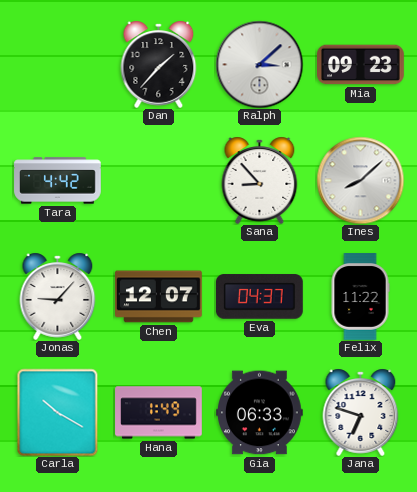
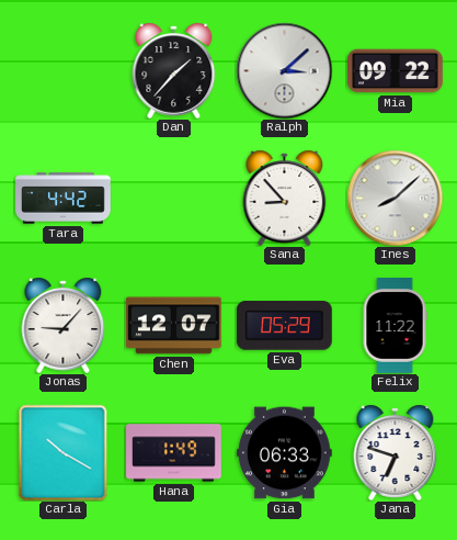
Mia: 09:23 -> 09:22
Eva: 04:37 -> 05:29
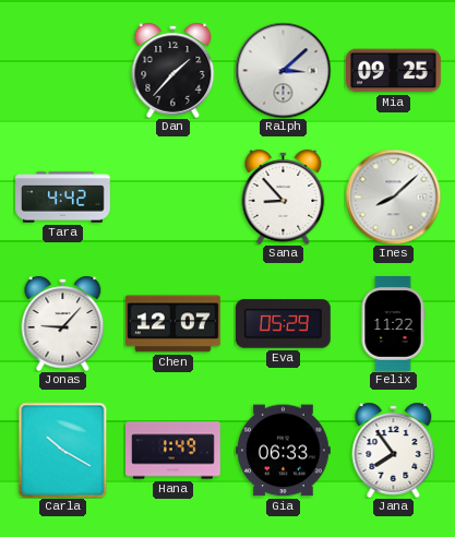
Mia: 09:22 -> 09:25
Jana: 6:48 -> 7:54
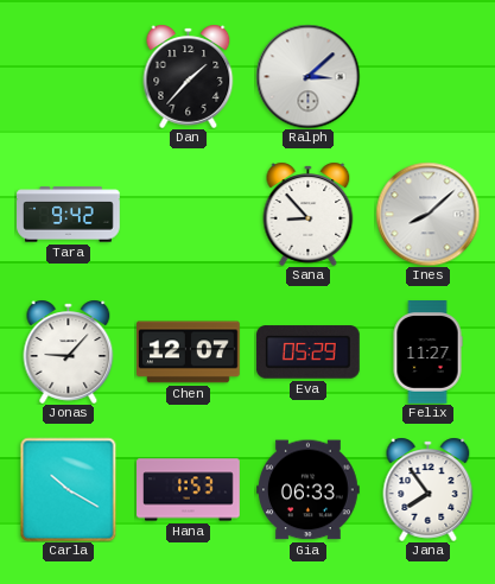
Mia: 09:25 -> none
Tara: 4:42 -> 9:42
Felix: 11:22 -> 11:27
Hana: 1:49 -> 1:53
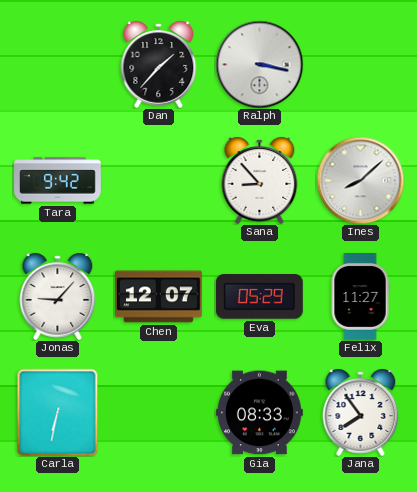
Ralph: 3:08 -> 3:17
Carla: 10:20 -> 6:32
Hana: 1:53 -> none
Gia: 06:33 -> 08:33
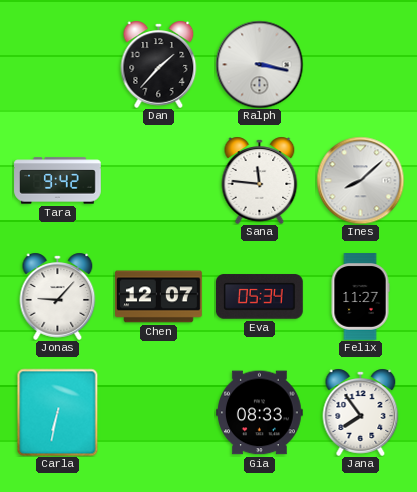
Sana: 8:53 -> 11:46
Eva: 05:29 -> 05:34
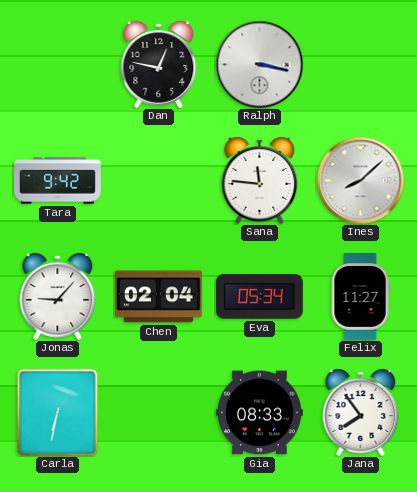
Dan: 1:37 -> 12:47
Chen: 12:07 -> 02:04
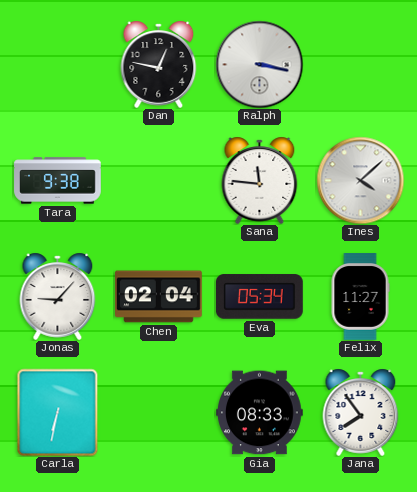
Tara: 9:42 -> 9:38
Ines: 8:08 -> 4:08
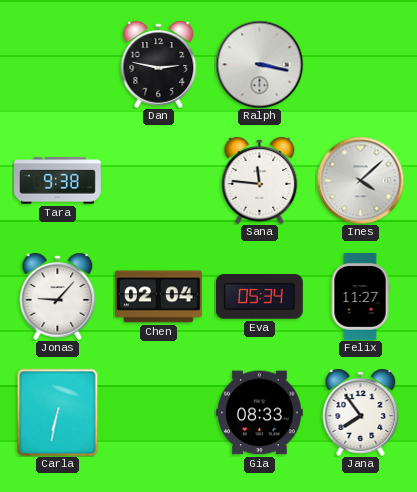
Dan: 12:47 -> 2:47
